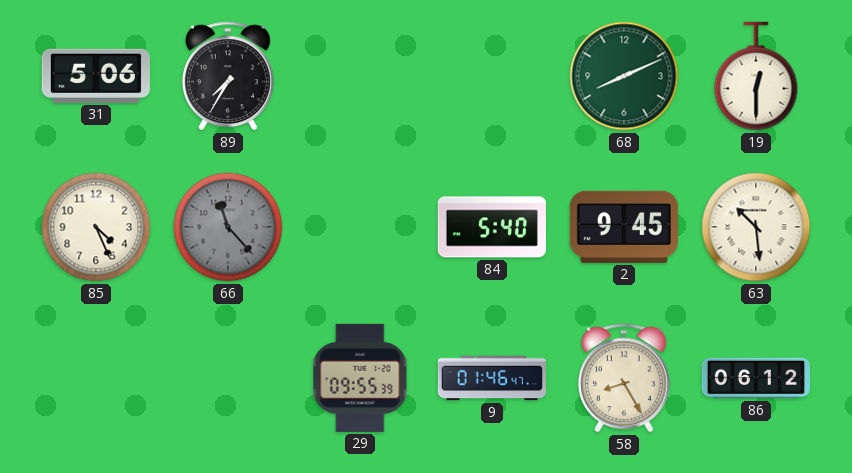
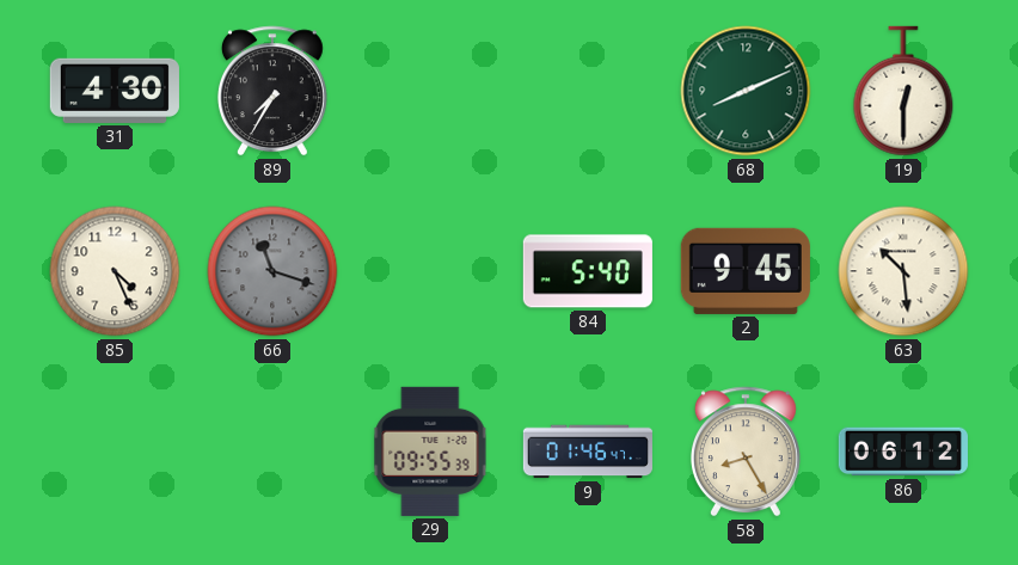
31: 5:06 -> 4:30
66: 11:23 -> 11:18
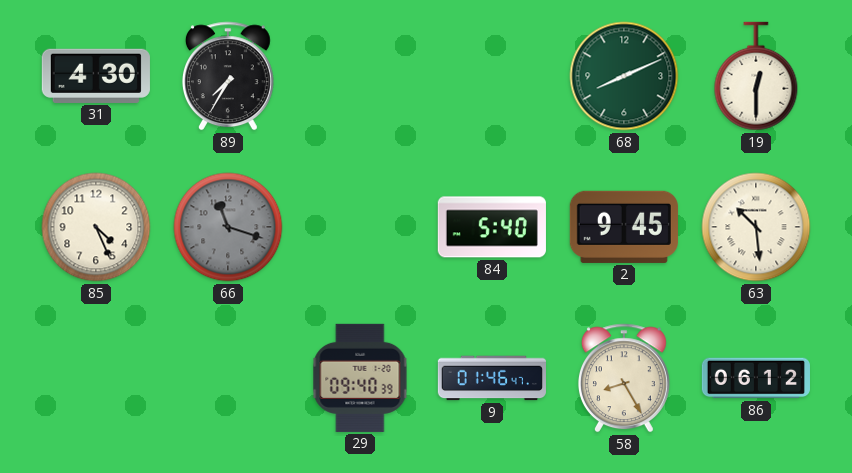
29: 09:55 -> 09:40
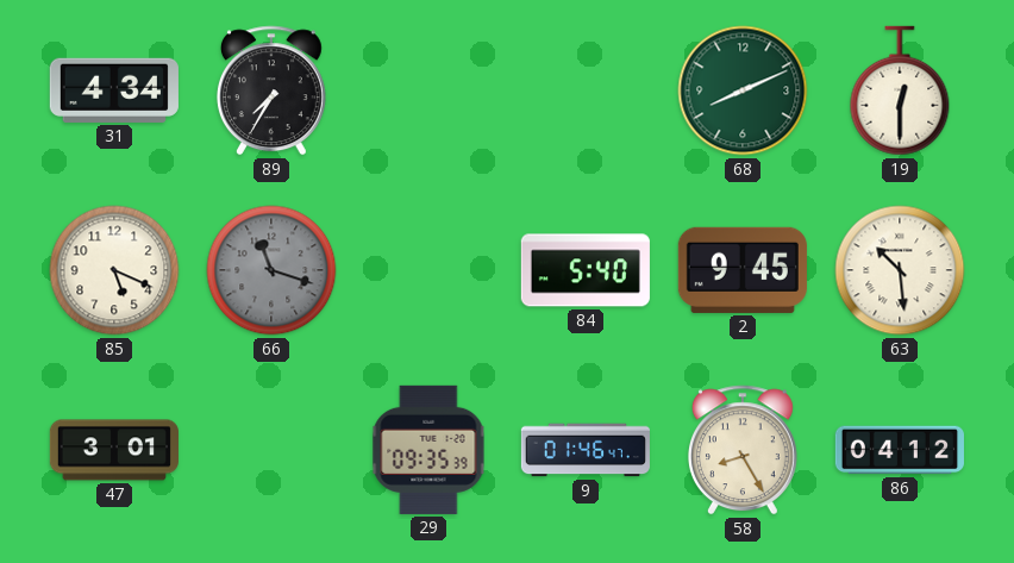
31: 4:30 -> 4:34
85: 4:26 -> 5:19
47: none -> 3:01
29: 09:40 -> 09:35
86: 06:12 -> 04:12
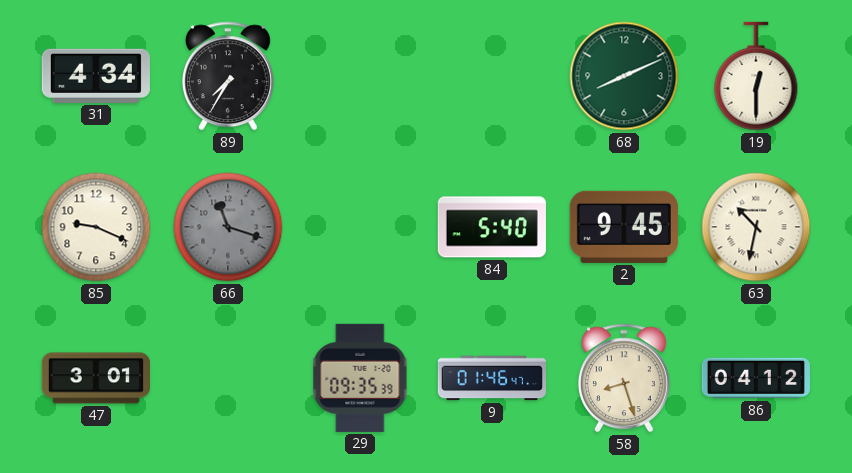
85: 5:19 -> 9:19
63: 10:29 -> 10:32
58: 8:25 -> 8:27
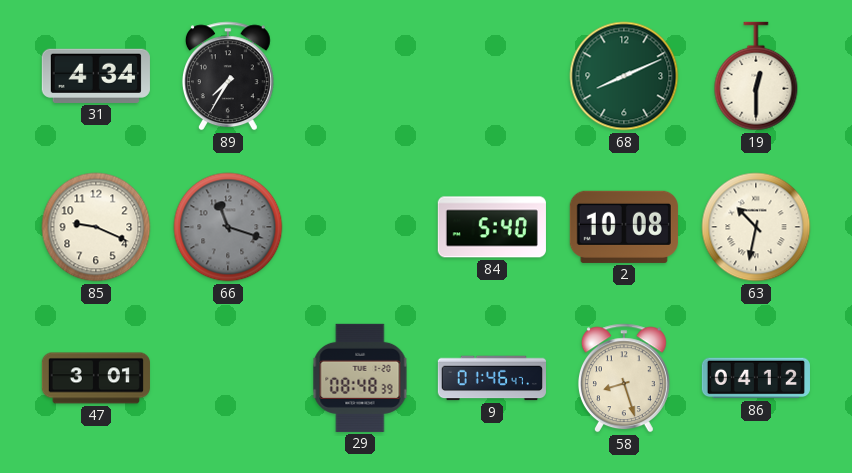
2: 9:45 -> 10:08
29: 09:35 -> 08:48
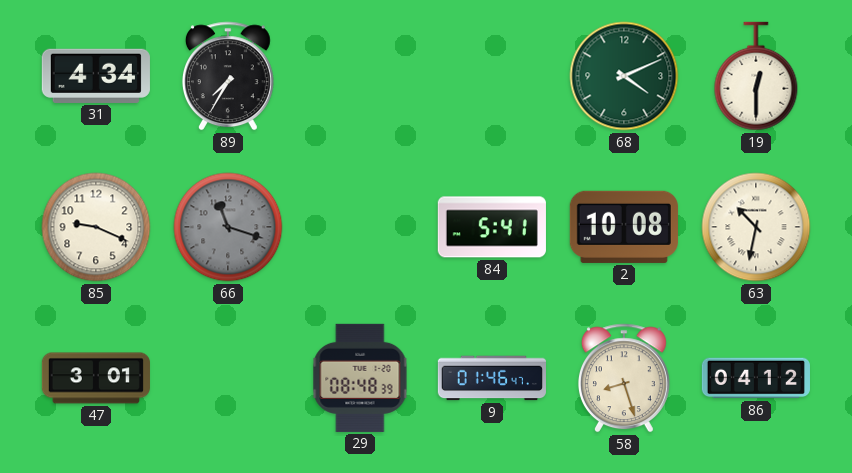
68: 8:11 -> 4:11
84: 5:40 -> 5:41
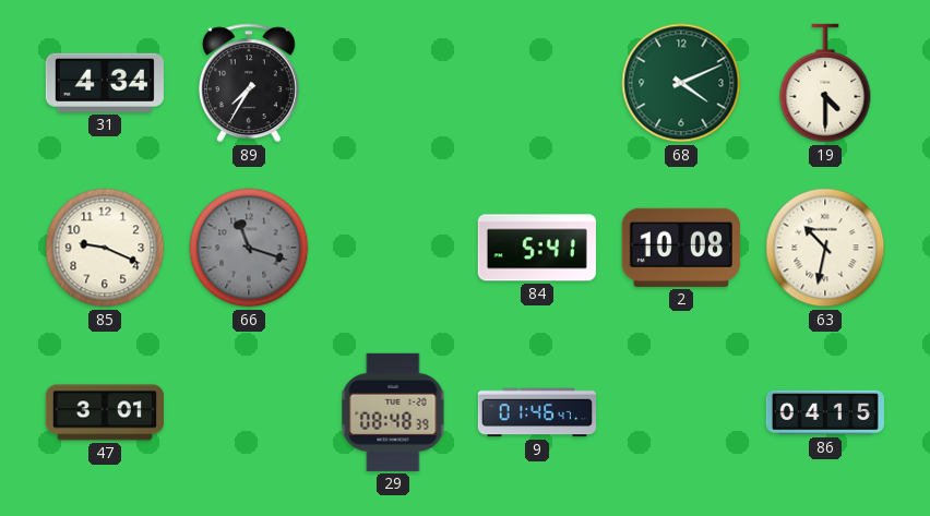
19: 12:30 -> 4:30
58: 8:27 -> none
86: 04:12 -> 04:15
